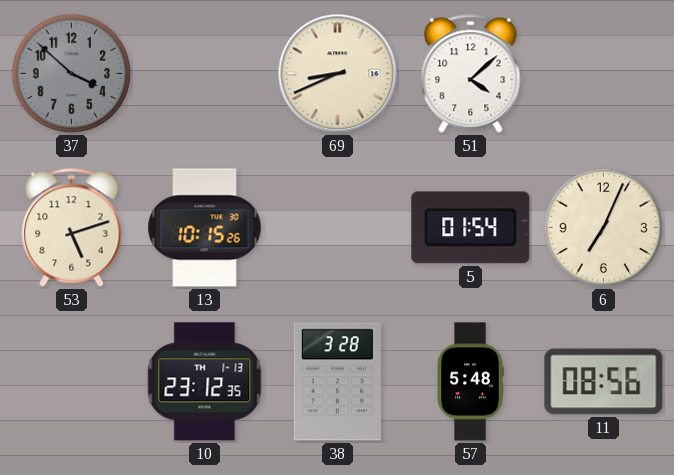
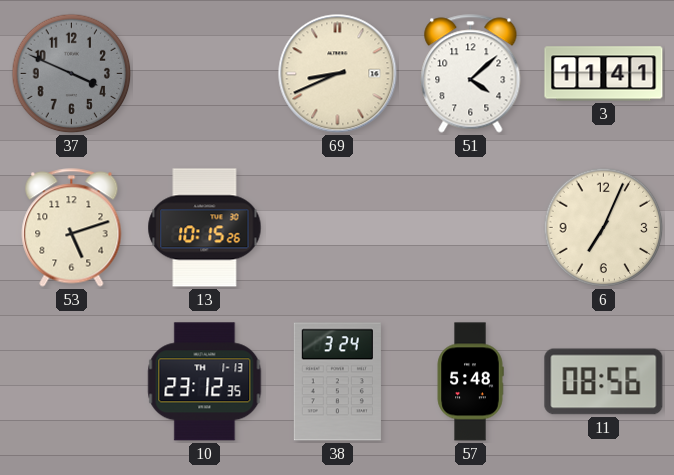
37: 3:52 -> 3:49
3: none -> 11:41
5: 01:54 -> none
38: 3:28 -> 3:24
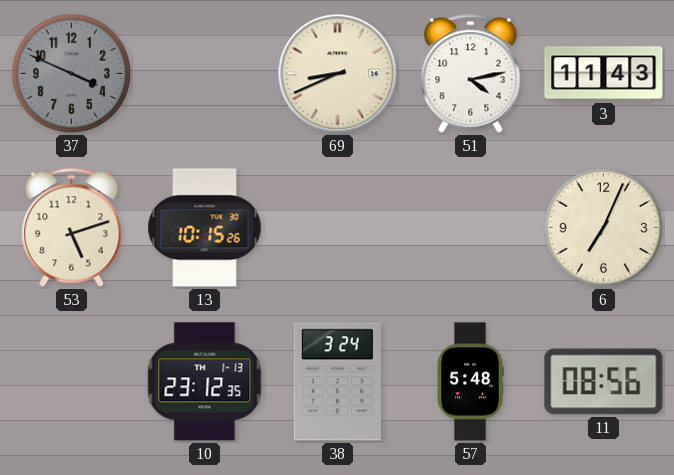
51: 4:08 -> 4:13
3: 11:41 -> 11:43
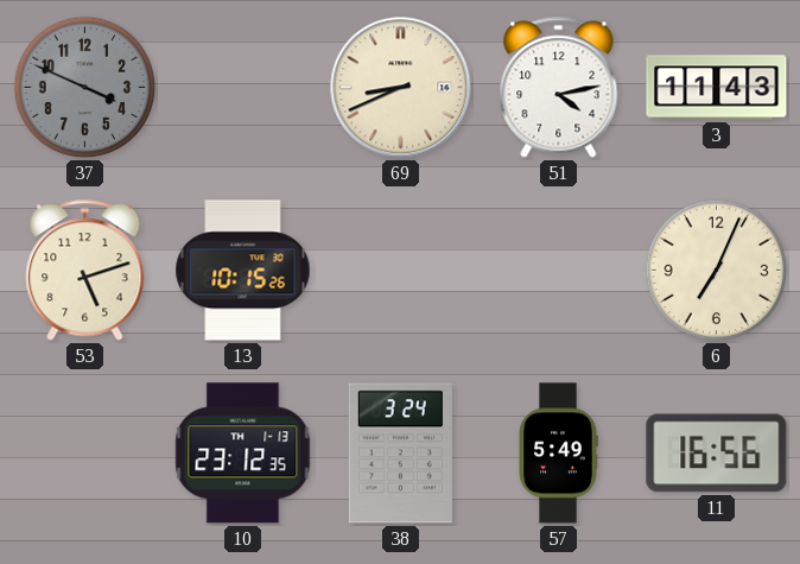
57: 5:48 -> 5:49
11: 08:56 -> 16:56
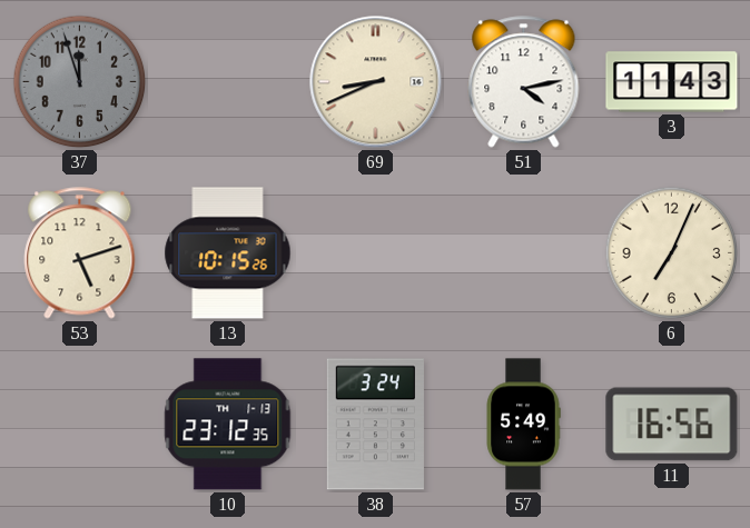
37: 3:49 -> 11:57
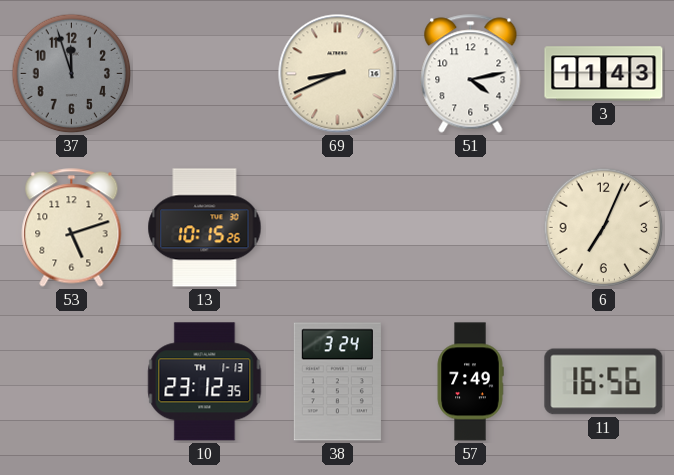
57: 5:49 -> 7:49
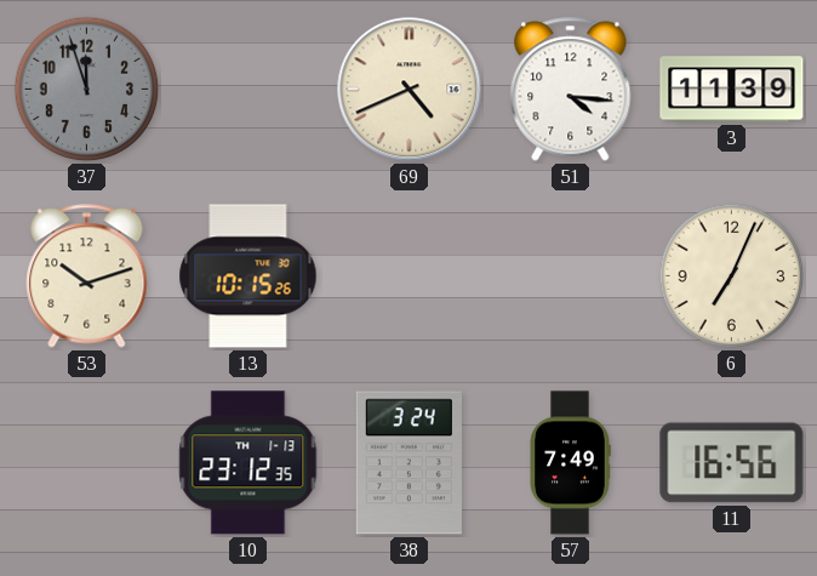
69: 8:41 -> 4:41
51: 4:13 -> 4:16
3: 11:43 -> 11:39
53: 5:12 -> 10:12
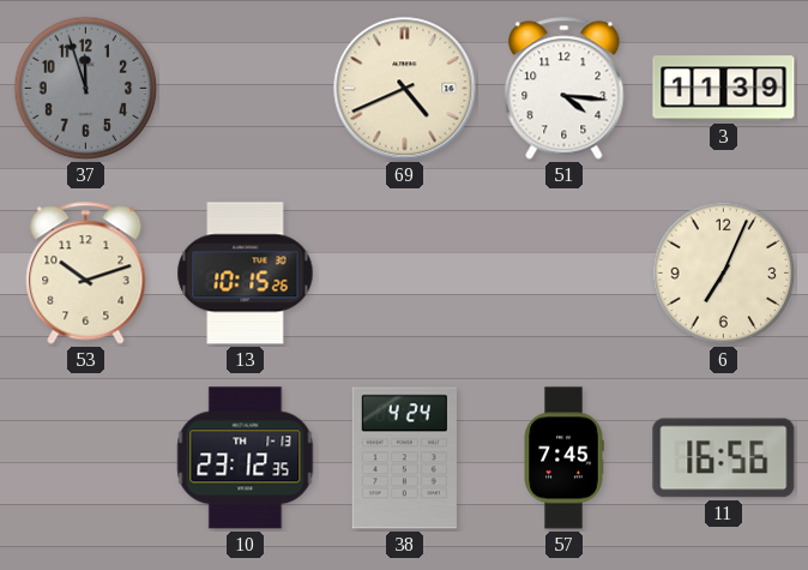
38: 3:24 -> 4:24
57: 7:49 -> 7:45
